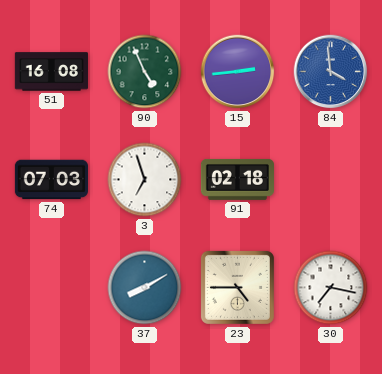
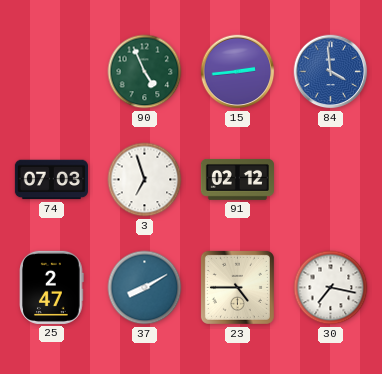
51: 16:08 -> none
91: 02:18 -> 02:12
25: none -> 2:47
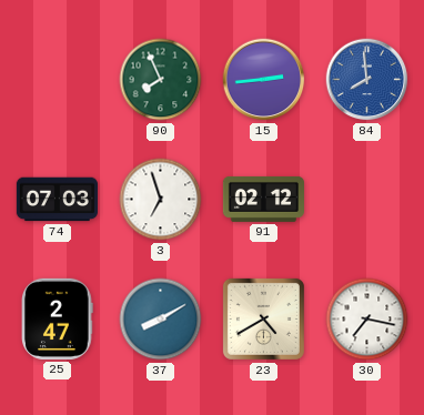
90: 4:56 -> 7:56
84: 3:59 -> 7:59
23: 4:45 -> 4:40
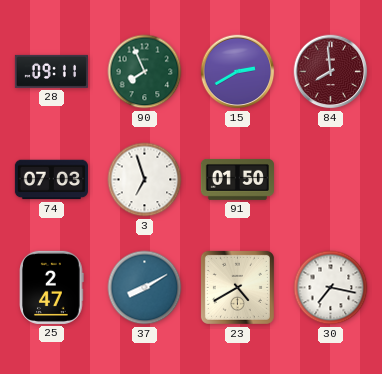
28: none -> 09:11
15: 2:44 -> 2:40
84 dial: blue -> burgundy
91: 02:12 -> 01:50
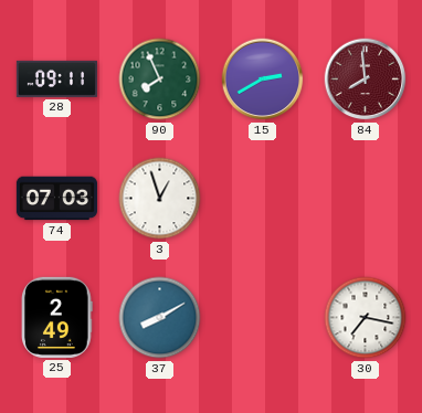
3: 6:57 -> 12:57
91: 01:50 -> none
25: 2:47 -> 2:49
23: 4:40 -> none
